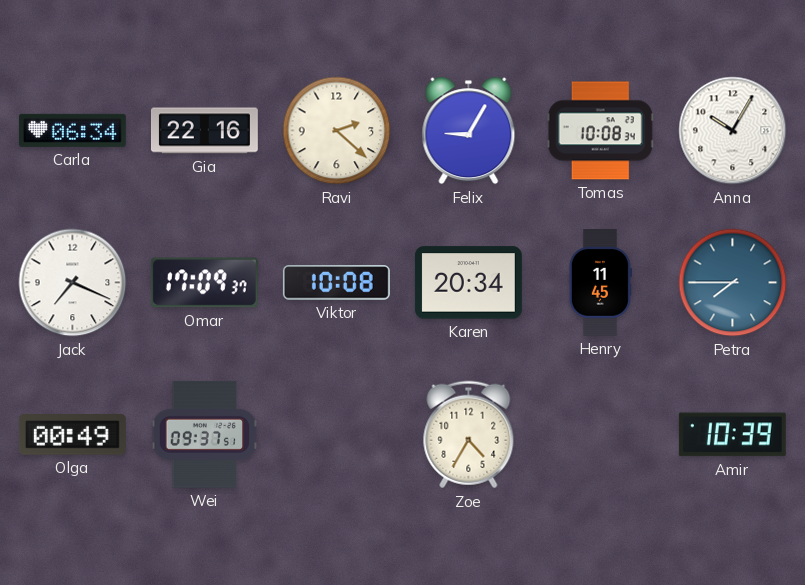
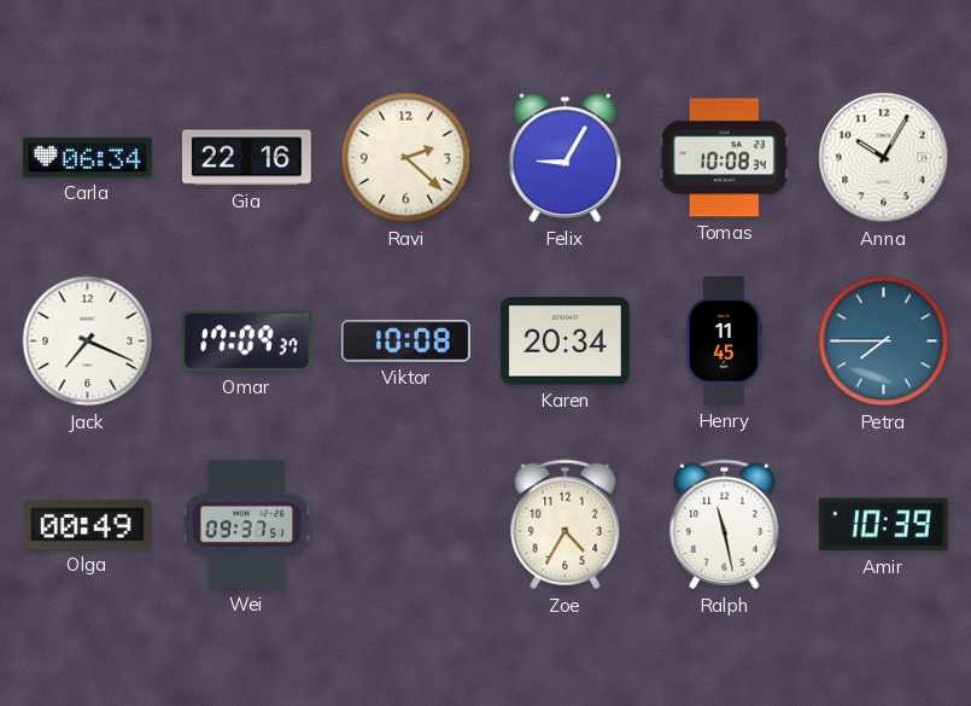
Ralph: none -> 11:28
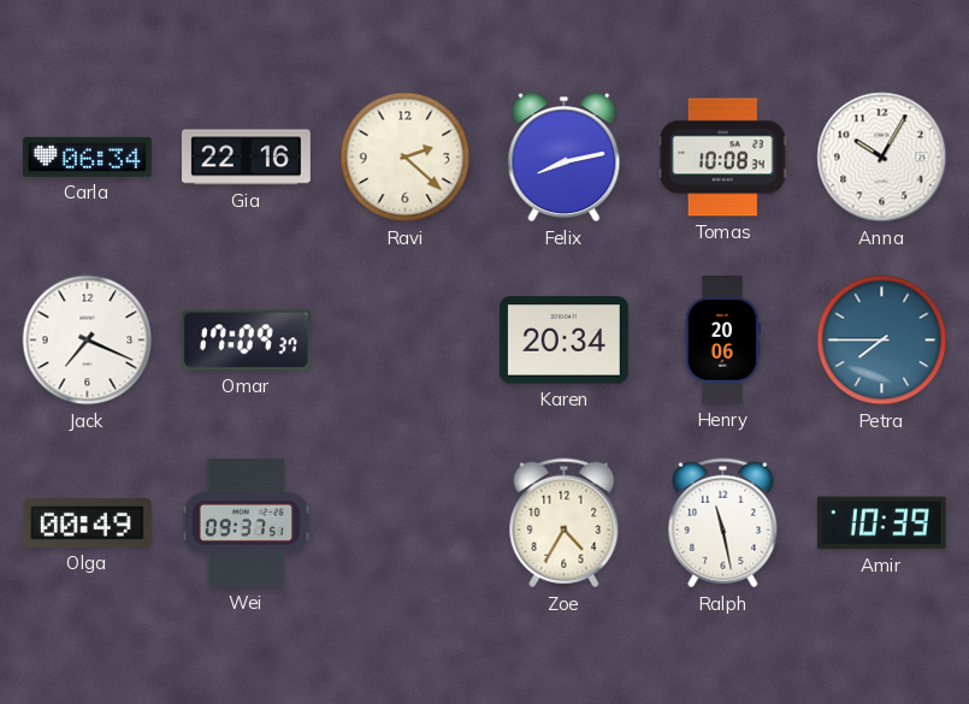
Felix: 9:05 -> 8:13
Viktor: 10:08 -> none
Henry: 11:45 -> 20:06
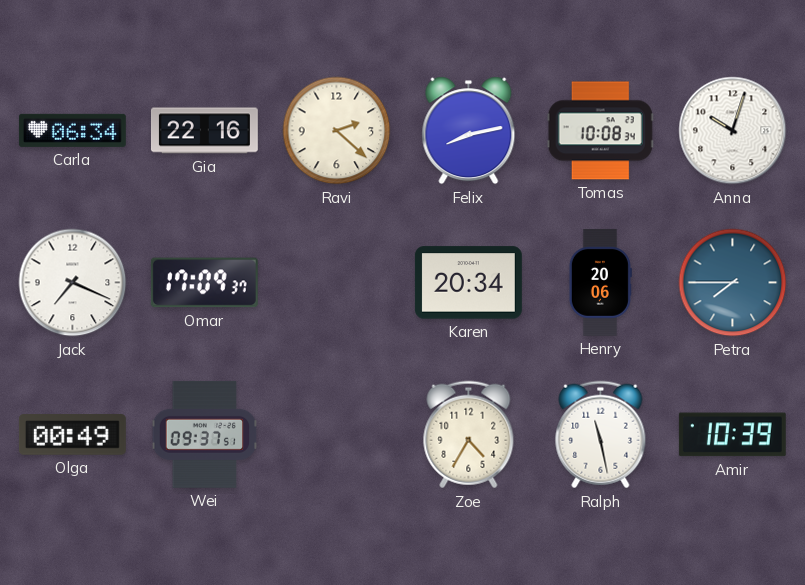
Anna: 10:05 -> 10:03
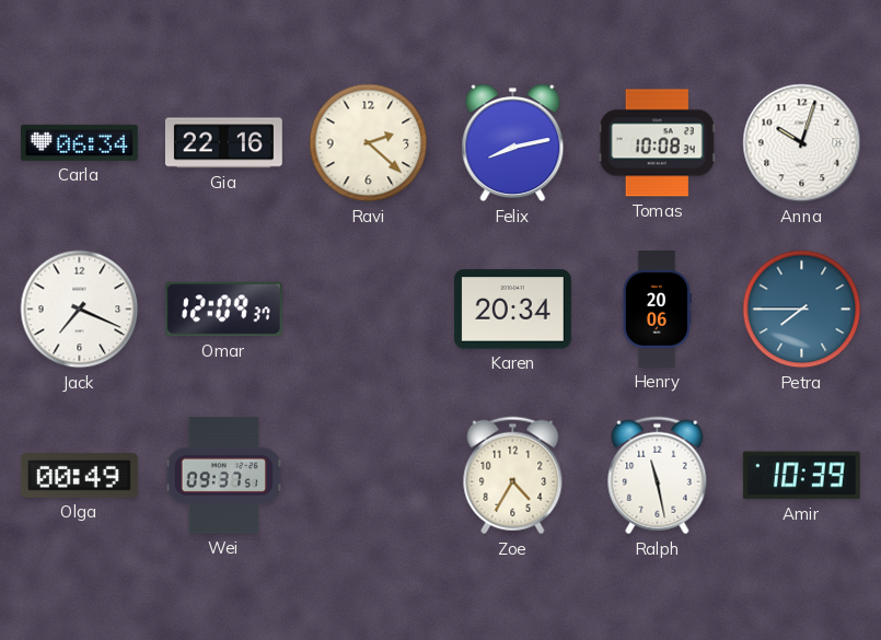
Omar: 17:09 -> 12:09
